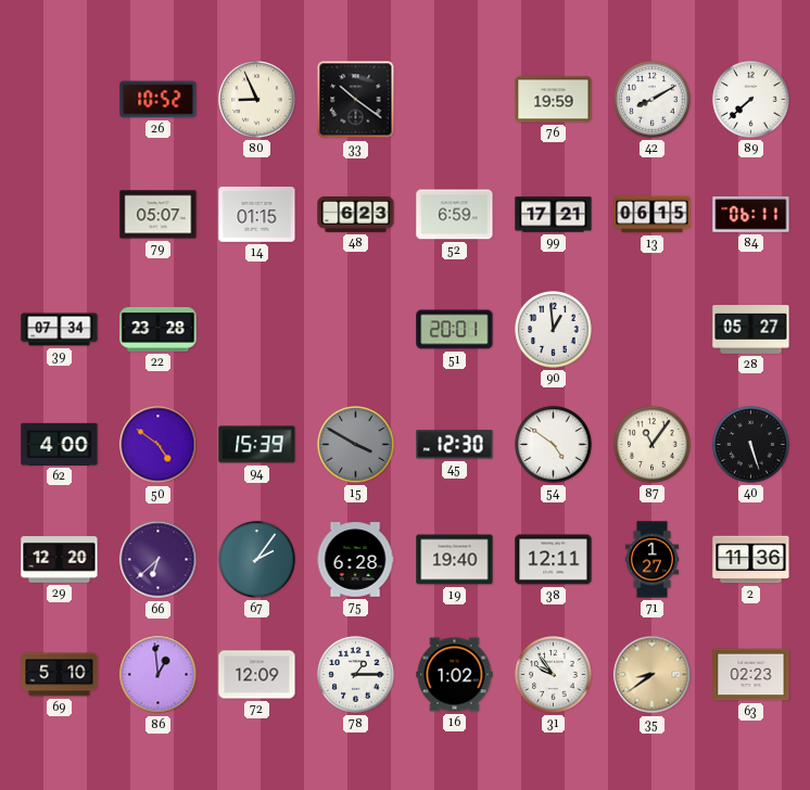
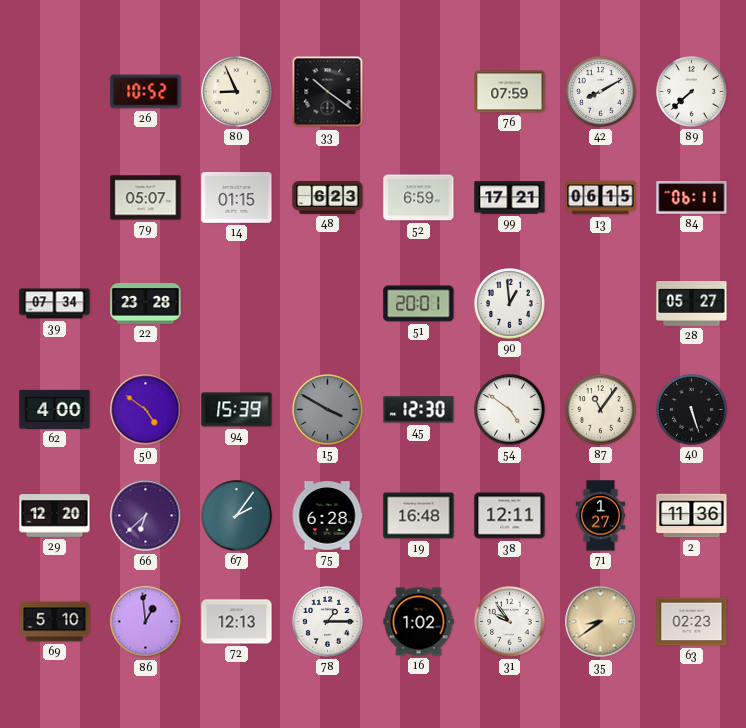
76: 19:59 -> 07:59
19: 19:40 -> 16:48
72: 12:09 -> 12:13
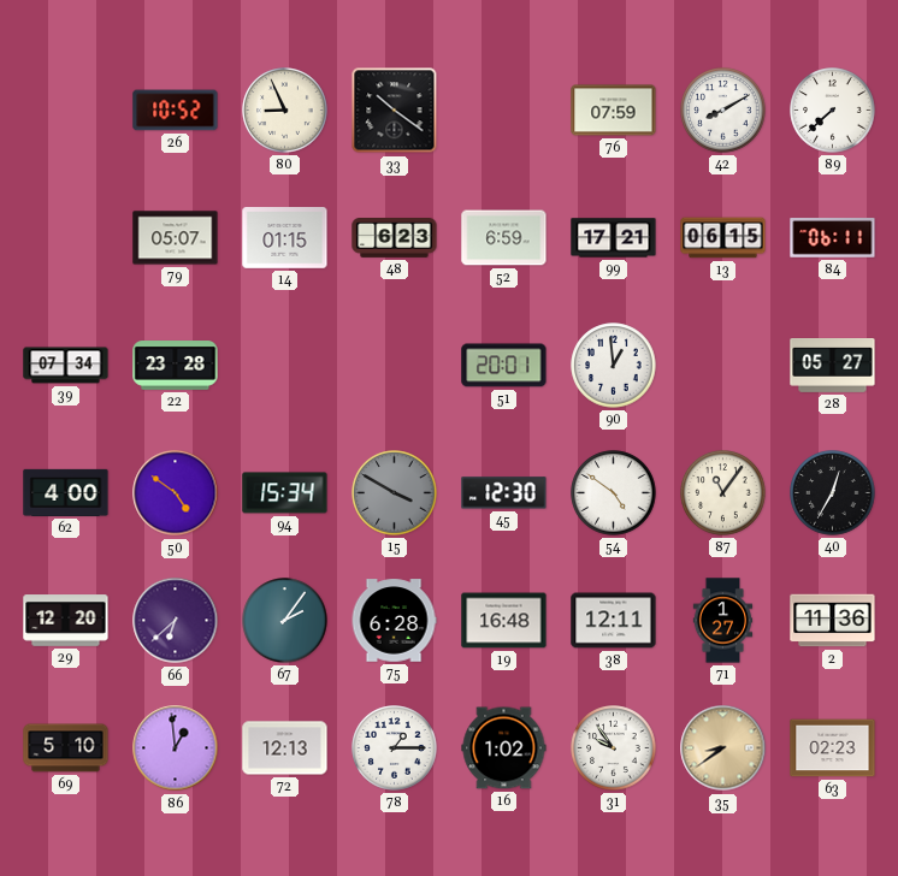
94: 15:39 -> 15:34
40: 5:27 -> 12:35
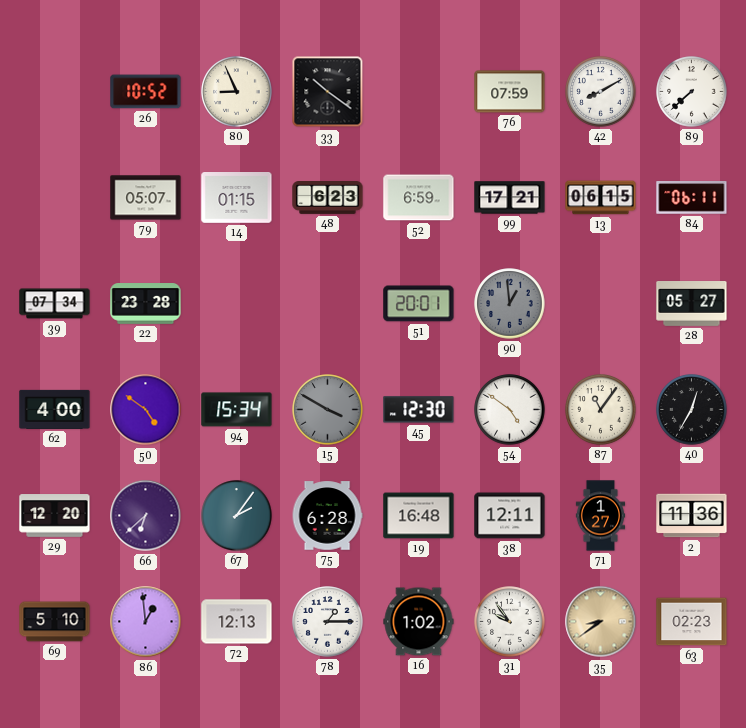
90 dial: white -> grey
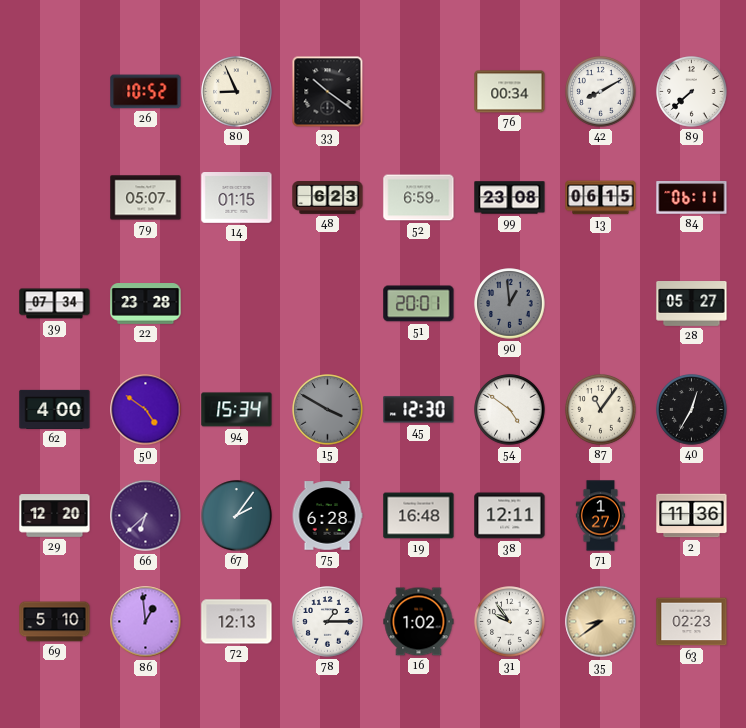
76: 07:59 -> 00:34
99: 17:21 -> 23:08
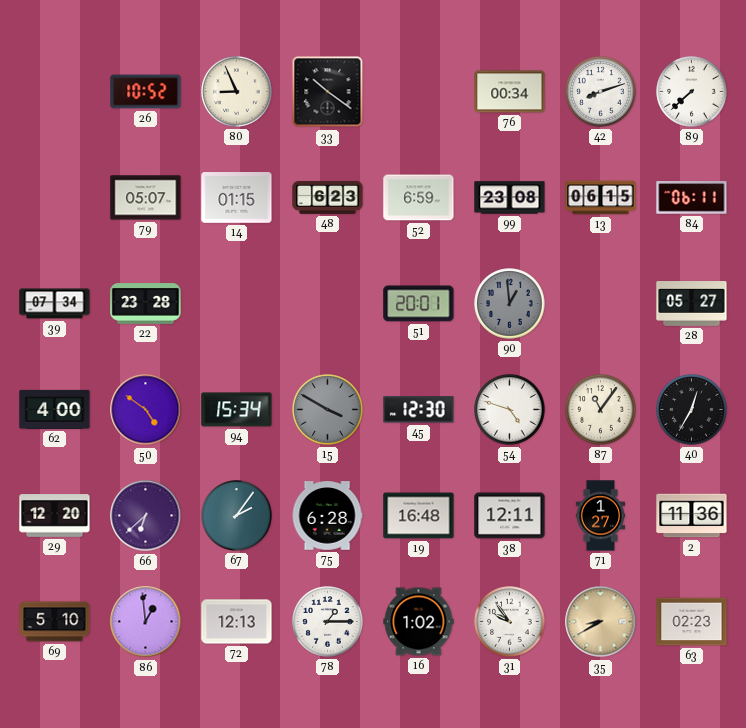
42: 8:10 -> 8:12
54: 4:51 -> 4:48
35: 8:39 -> 8:40
